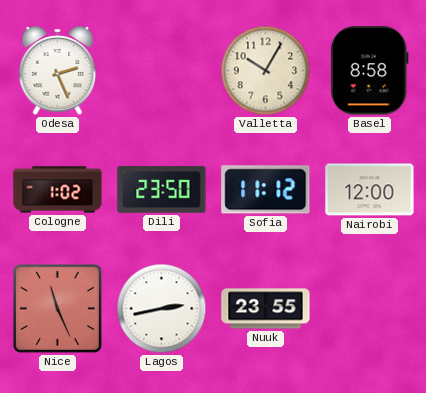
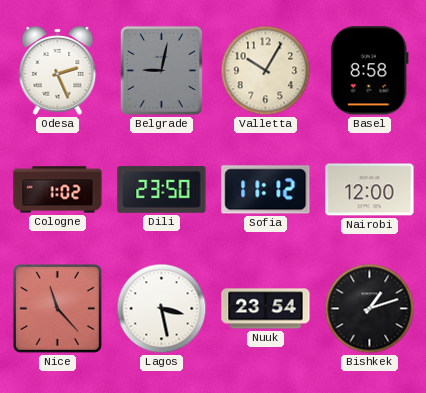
Belgrade: none -> 9:02
Nice: 11:26 -> 11:23
Lagos: 2:43 -> 3:28
Nuuk: 23:55 -> 23:54
Bishkek: none -> 1:12
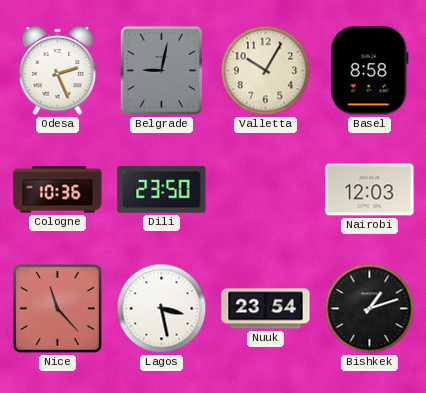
Cologne: 1:02 -> 10:36
Sofia: 11:12 -> none
Nairobi: 12:00 -> 12:03
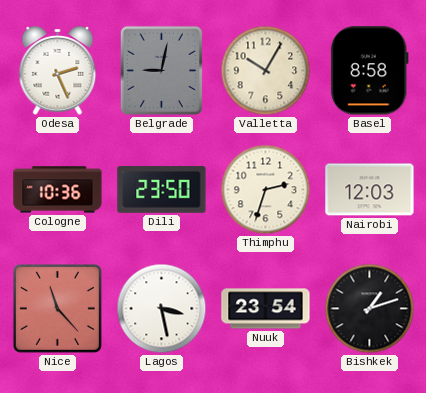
Thimphu: none -> 2:33
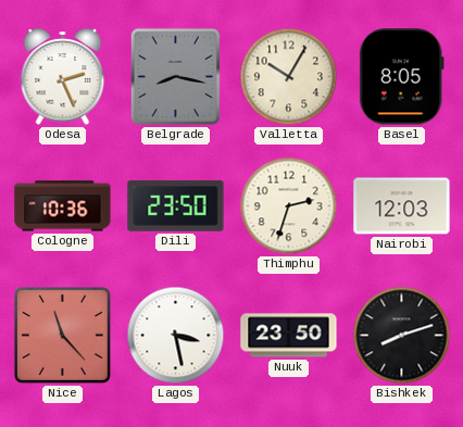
Belgrade: 9:02 -> 8:17
Basel: 8:58 -> 8:05
Nuuk: 23:54 -> 23:50
Bishkek: 1:12 -> 8:12
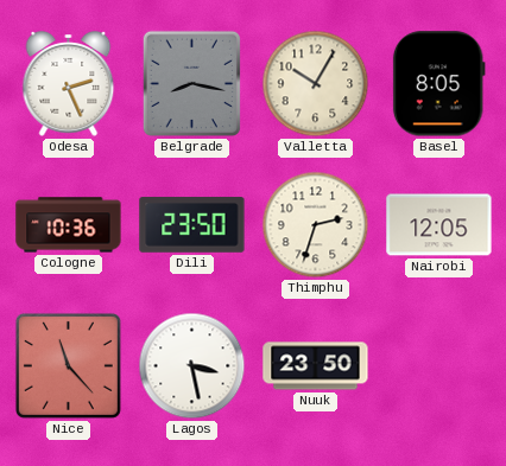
Nairobi: 12:03 -> 12:05
Bishkek: 8:12 -> none
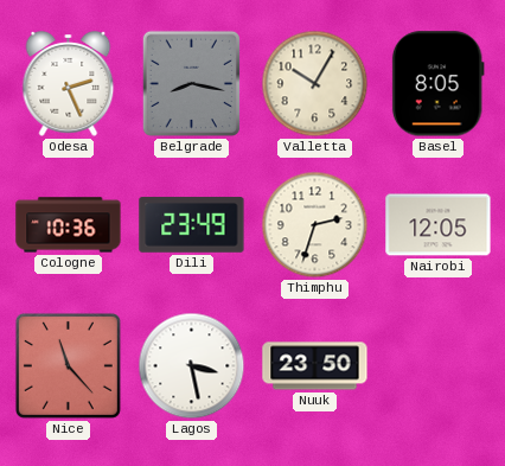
Dili: 23:50 -> 23:49
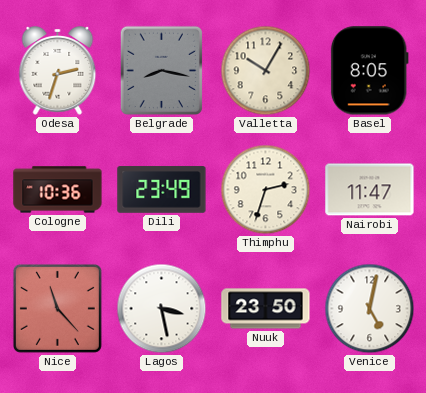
Odesa: 2:26 -> 2:33
Nairobi: 12:05 -> 11:47
Venice: none -> 5:02
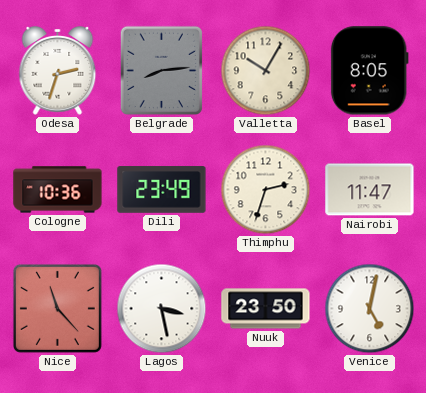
Belgrade: 8:17 -> 8:14
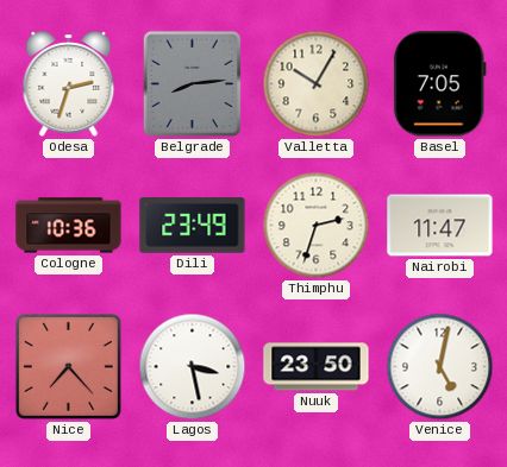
Basel: 8:05 -> 7:05
Nice: 11:23 -> 7:23
